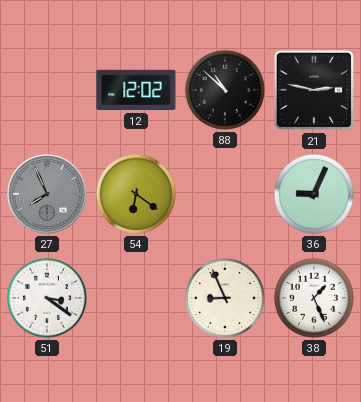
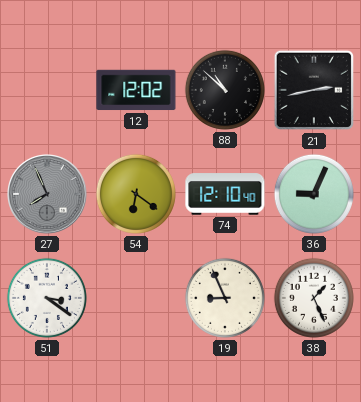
21: 2:47 -> 2:43
74: none -> 12:10
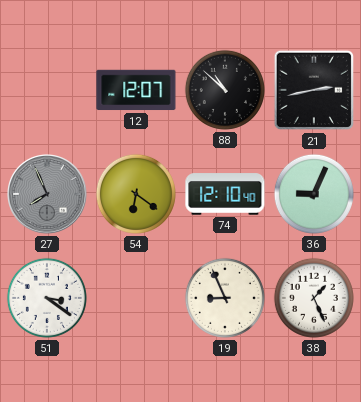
12: 12:02 -> 12:07
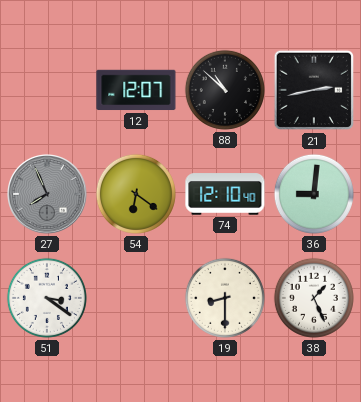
36: 9:04 -> 9:01
19: 8:56 -> 8:30
